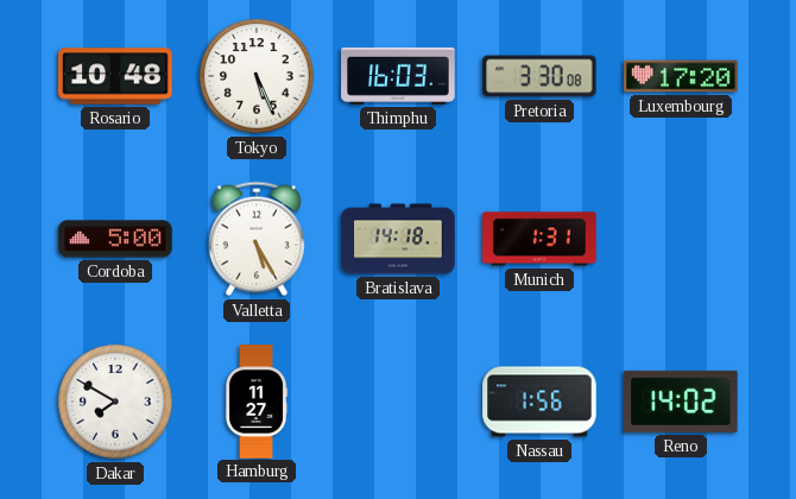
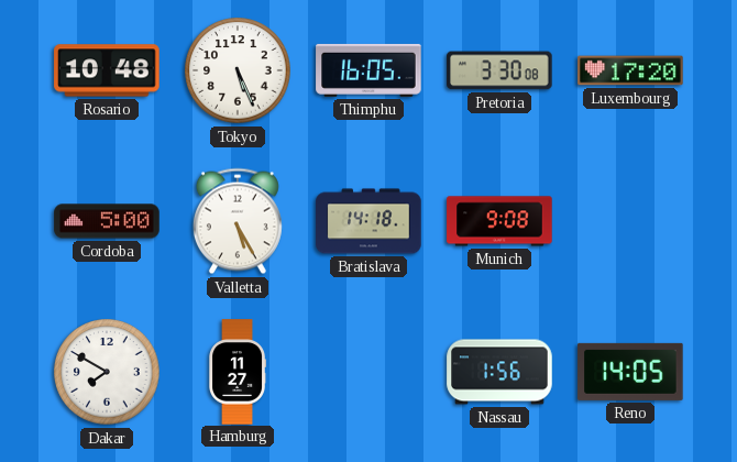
Thimphu: 16:03 -> 16:05
Munich: 1:31 -> 9:08
Reno: 14:02 -> 14:05
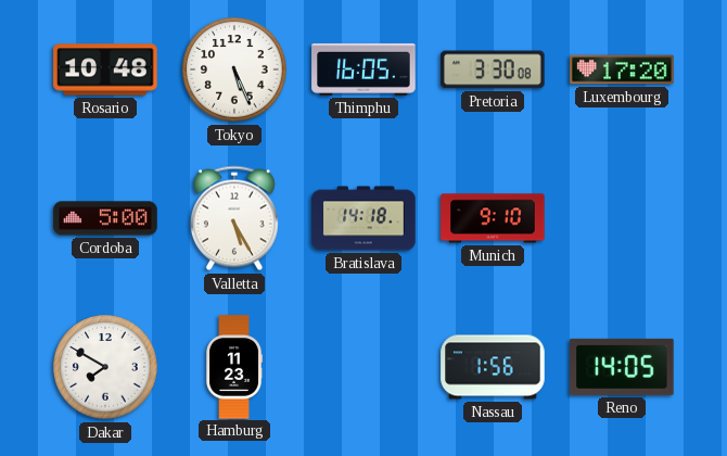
Munich: 9:08 -> 9:10
Hamburg: 11:27 -> 11:23
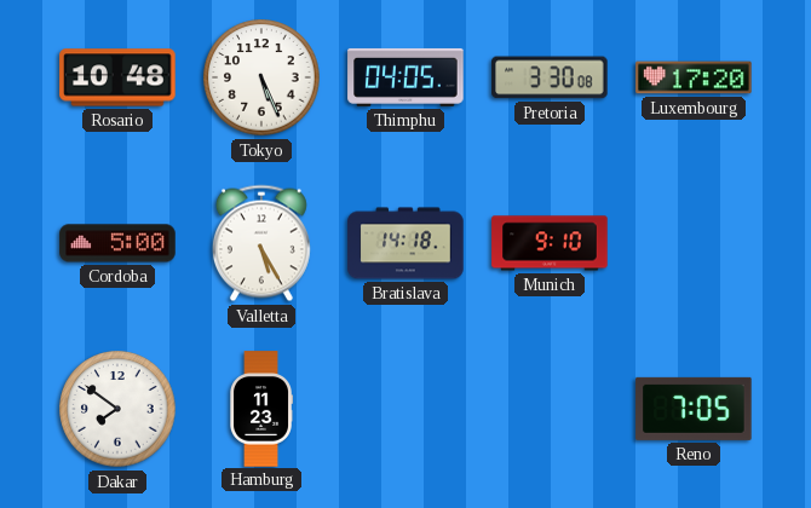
Thimphu: 16:05 -> 04:05
Dakar: 7:50 -> 7:51
Nassau: 1:56 -> none
Reno: 14:05 -> 7:05
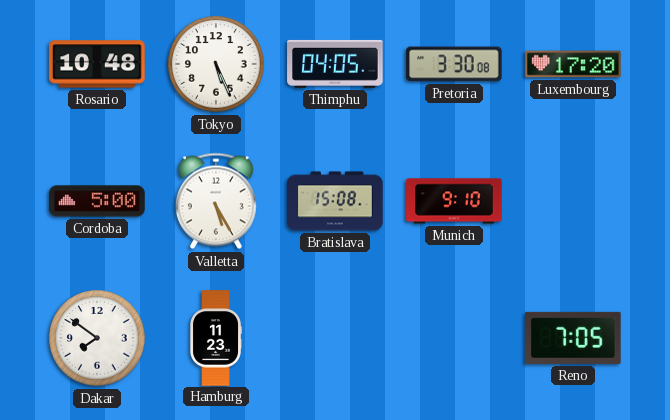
Bratislava: 14:18 -> 15:08
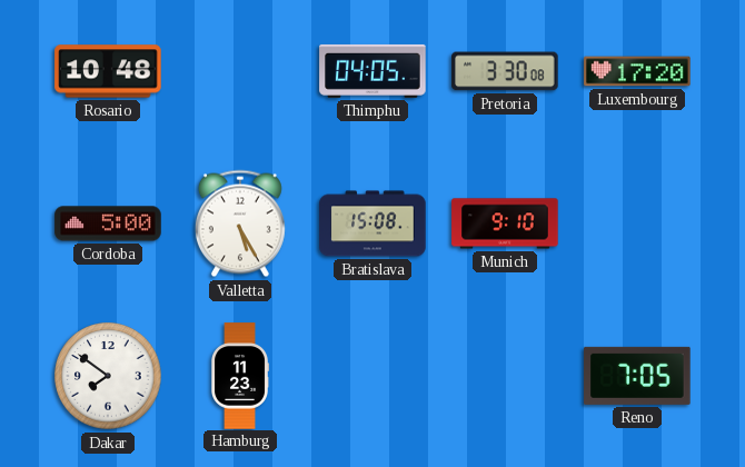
Tokyo: 5:26 -> none
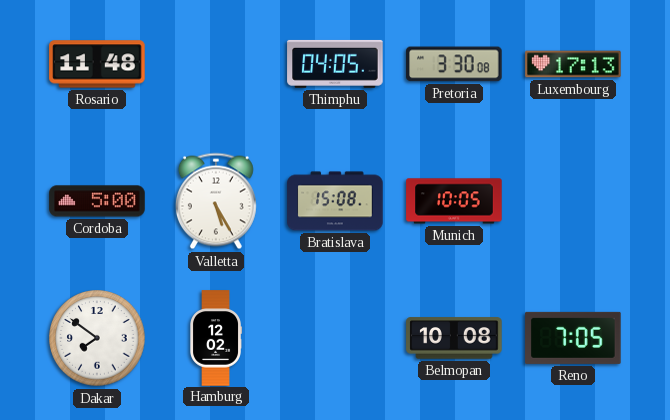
Rosario: 10:48 -> 11:48
Luxembourg: 17:20 -> 17:13
Munich: 9:10 -> 10:05
Hamburg: 11:23 -> 12:02
Belmopan: none -> 10:08
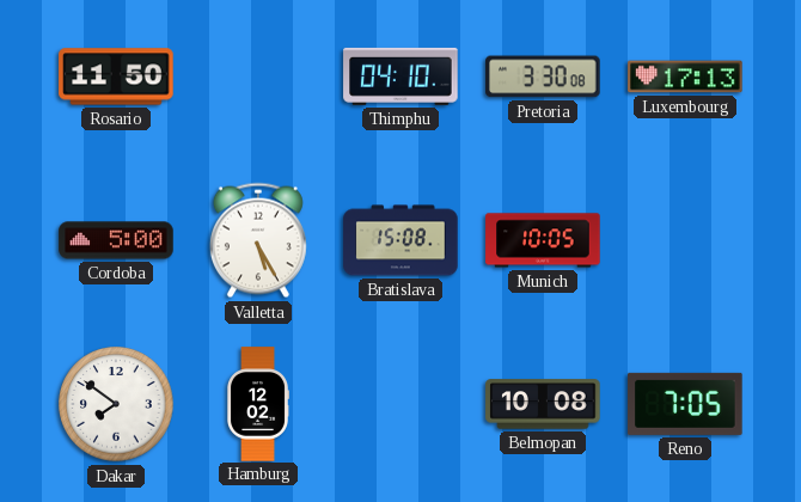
Rosario: 11:48 -> 11:50
Thimphu: 04:05 -> 04:10
